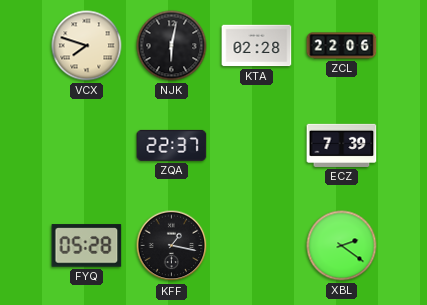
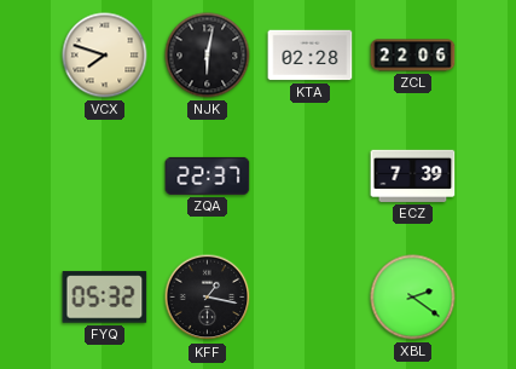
FYQ: 05:28 -> 05:32
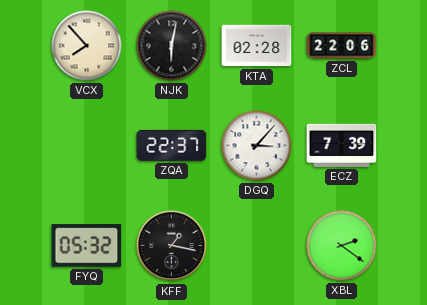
VCX: 7:48 -> 7:53
DGQ: none -> 3:07
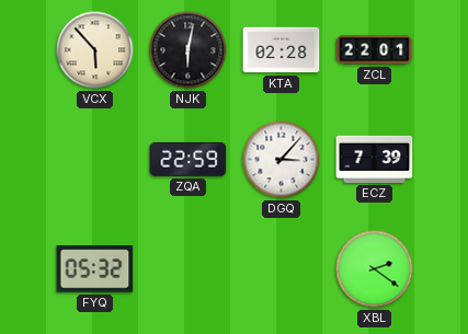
VCX: 7:53 -> 5:53
ZCL: 22:06 -> 22:01
ZQA: 22:37 -> 22:59
KFF: 1:17 -> none
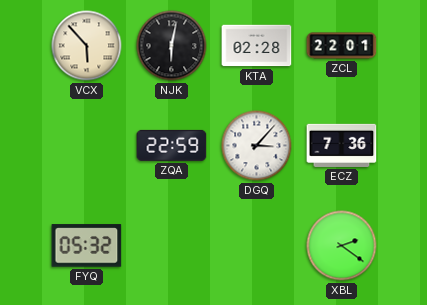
ECZ: 7:39 -> 7:36
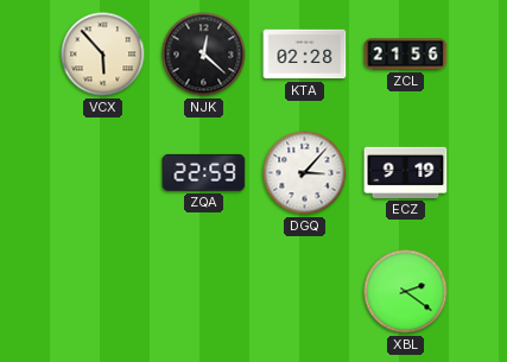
NJK: 6:02 -> 12:22
ZCL: 22:01 -> 21:56
ECZ: 7:36 -> 9:19
FYQ: 05:32 -> none
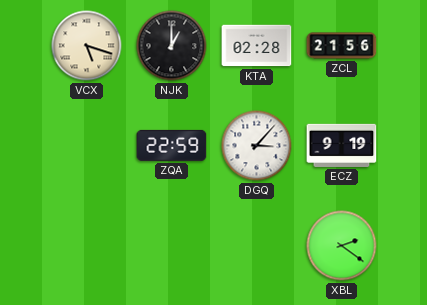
VCX: 5:53 -> 5:18
NJK: 12:22 -> 1:00
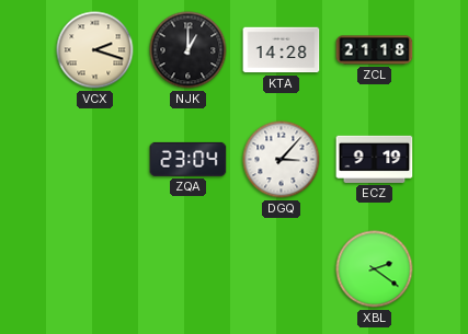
VCX: 5:18 -> 2:18
KTA: 02:28 -> 14:28
ZCL: 21:56 -> 21:18
ZQA: 22:59 -> 23:04
